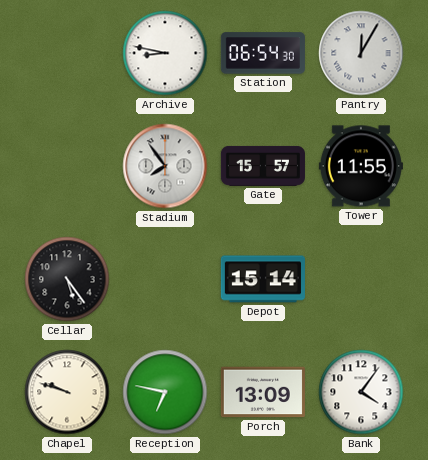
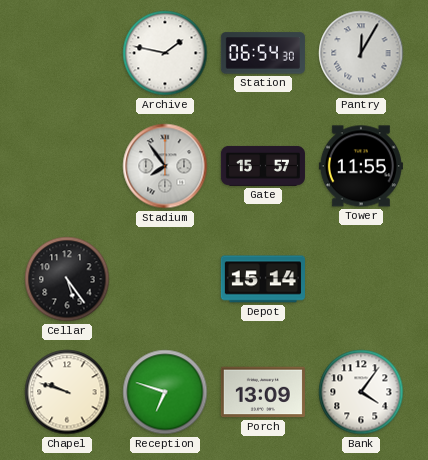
Archive: 8:47 -> 1:47
Reception: 6:47 -> 6:48
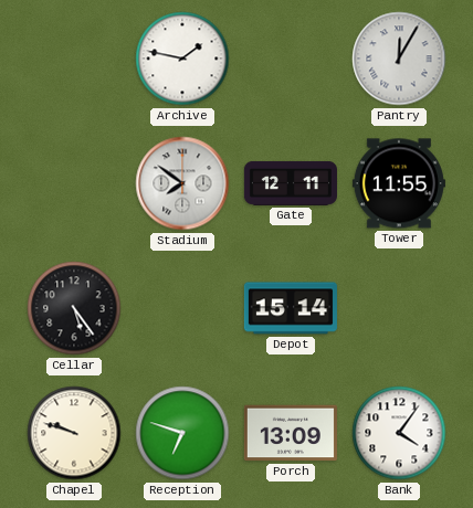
Station: 06:54 -> none
Stadium: 7:54 -> 7:51
Gate: 15:57 -> 12:11
